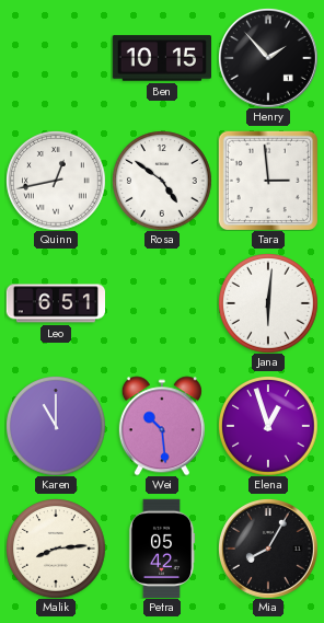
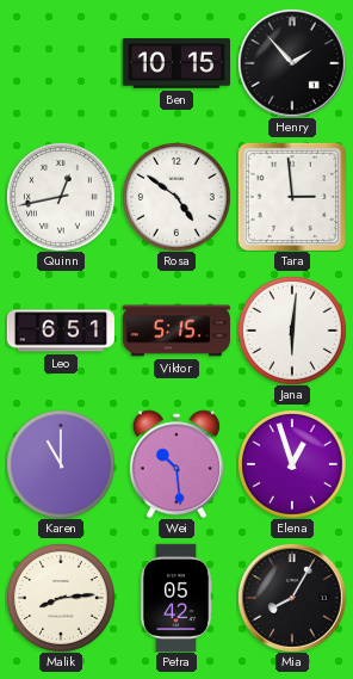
Viktor: none -> 5:15
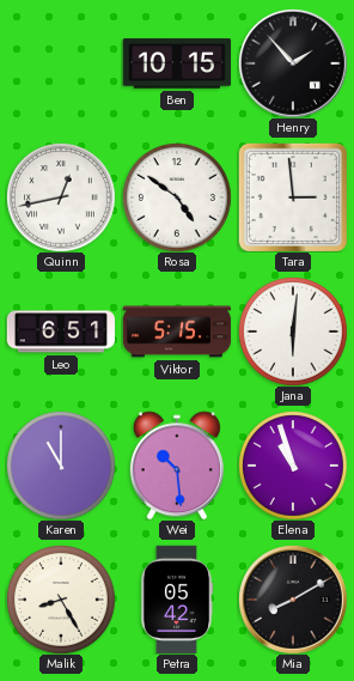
Elena: 12:57 -> 10:57
Malik: 8:14 -> 8:25
Mia: 8:05 -> 8:10
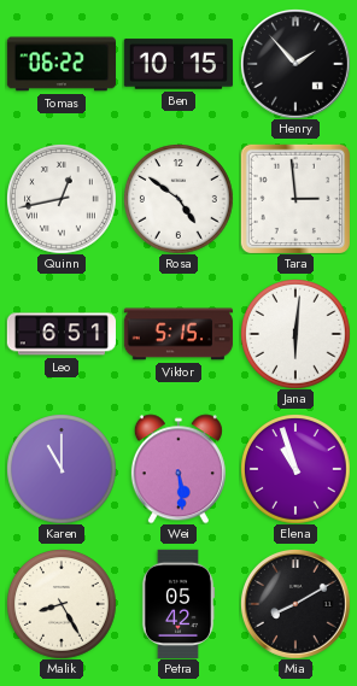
Tomas: none -> 06:22
Wei: 10:29 -> 5:29
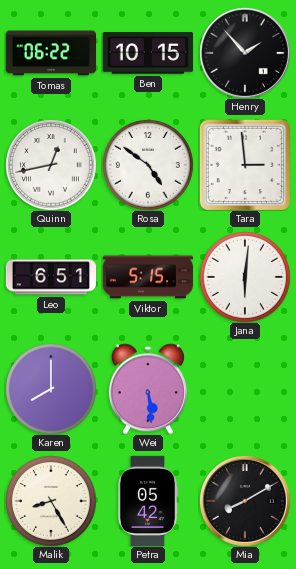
Karen: 11:00 -> 8:00
Elena: 10:57 -> none
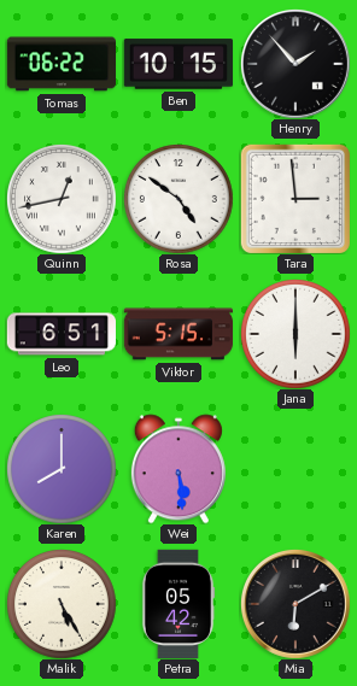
Jana: 6:01 -> 6:00
Malik: 8:25 -> 5:25
Mia: 8:10 -> 6:10
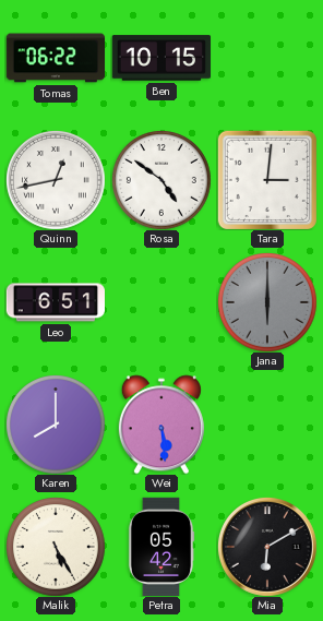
Henry: 1:53 -> none
Tara: 2:59 -> 3:01
Viktor: 5:15 -> none
Jana dial: white -> grey
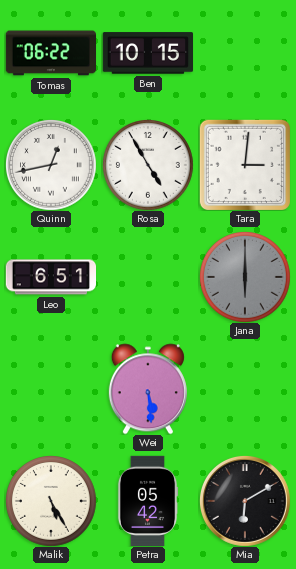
Rosa: 4:51 -> 4:55
Karen: 8:00 -> none
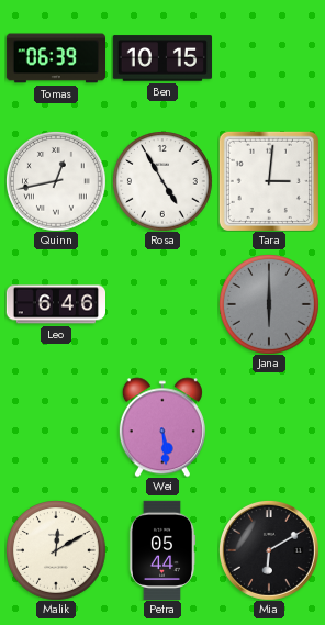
Tomas: 06:22 -> 06:39
Leo: 6:51 -> 6:46
Malik: 5:25 -> 12:10
Petra: 05:42 -> 05:44
